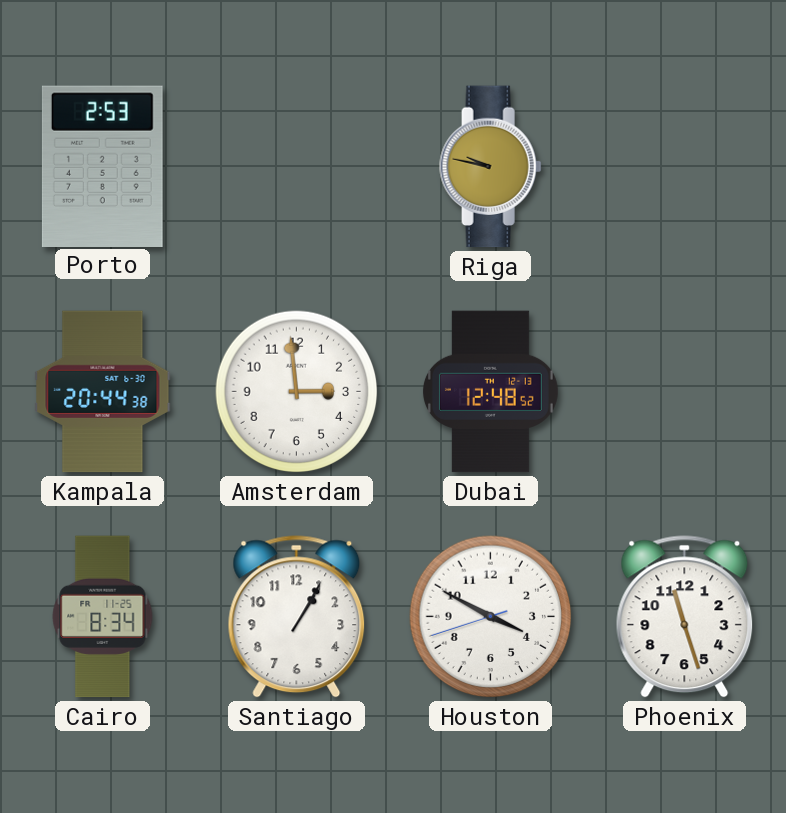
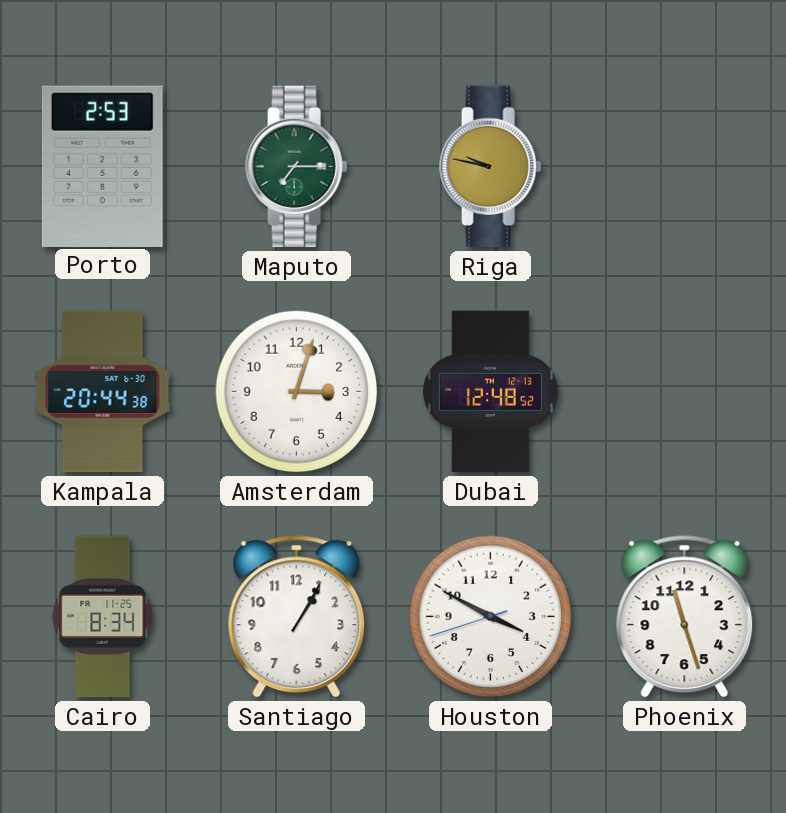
Maputo: none -> 7:15
Amsterdam: 2:59 -> 3:03
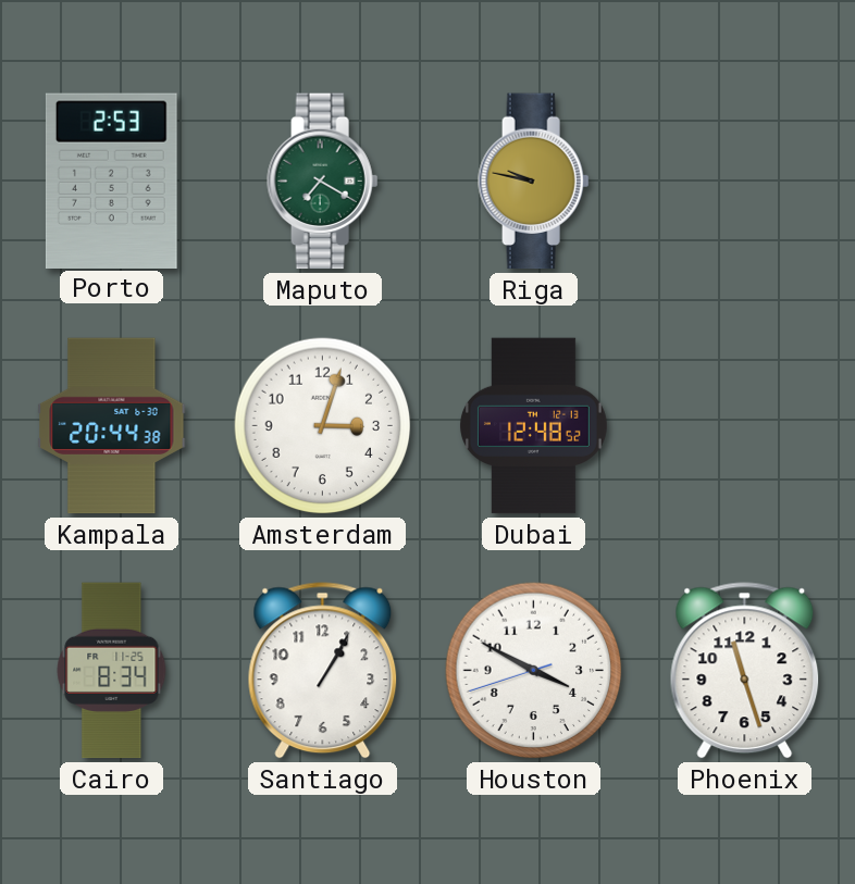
Maputo: 7:15 -> 7:20
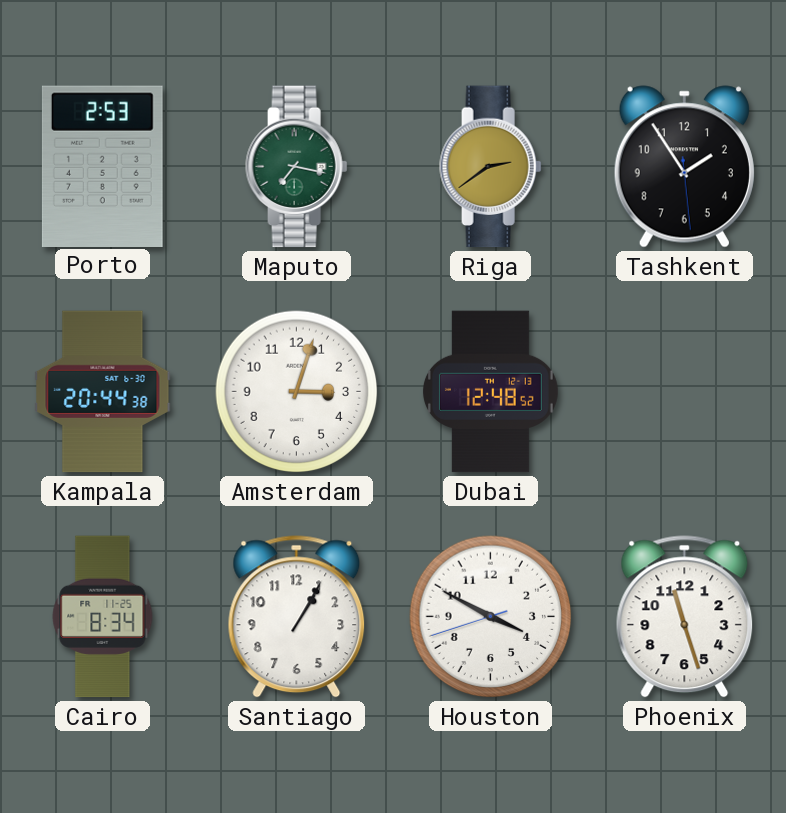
Maputo: 7:20 -> 7:17
Riga: 9:47 -> 2:39
Tashkent: none -> 1:54
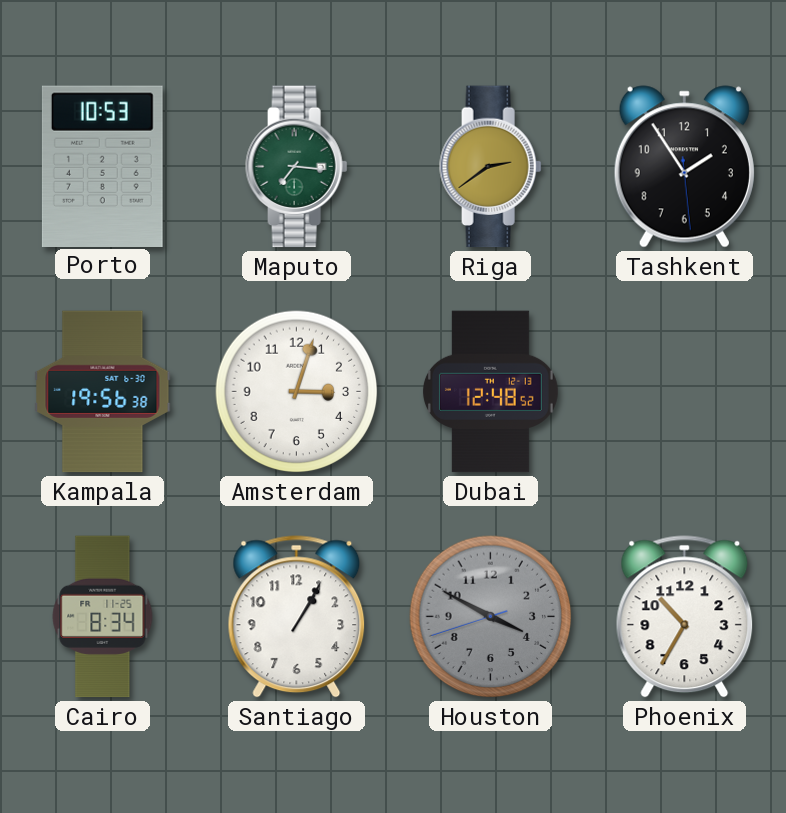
Porto: 2:53 -> 10:53
Maputo: 7:17 -> 7:16
Kampala: 20:44 -> 19:56
Houston dial: white -> grey
Phoenix: 11:27 -> 10:35
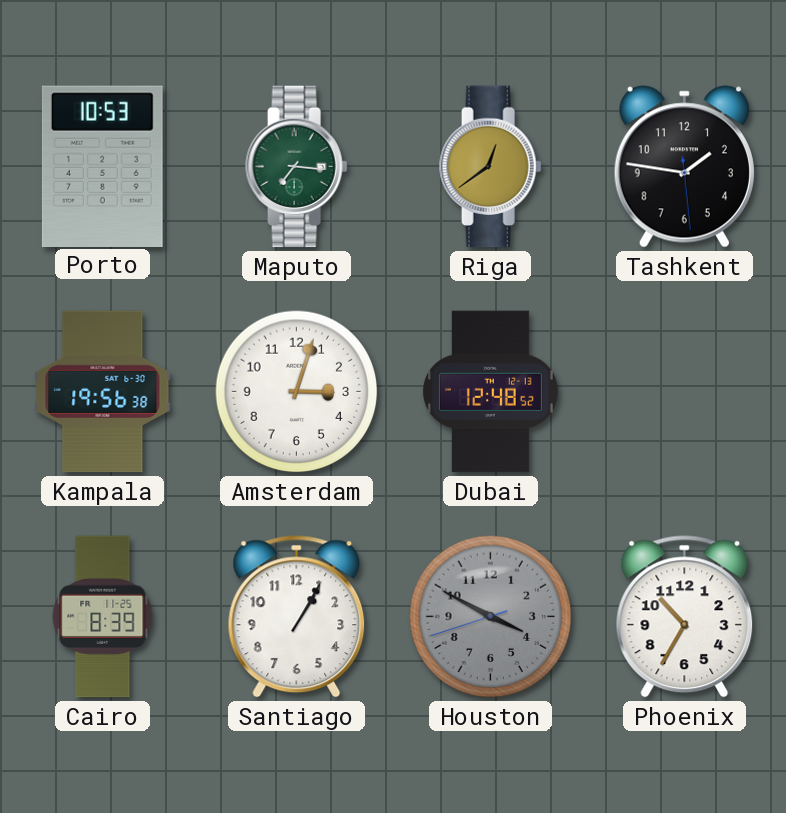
Riga: 2:39 -> 12:39
Tashkent: 1:54 -> 1:46
Cairo: 8:34 -> 8:39
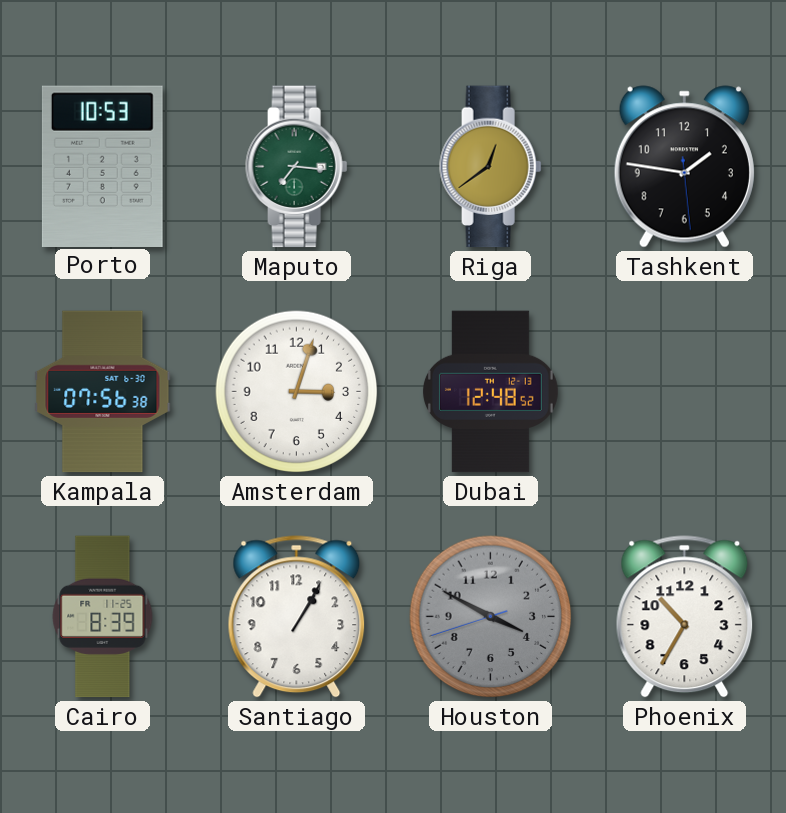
Kampala: 19:56 -> 07:56
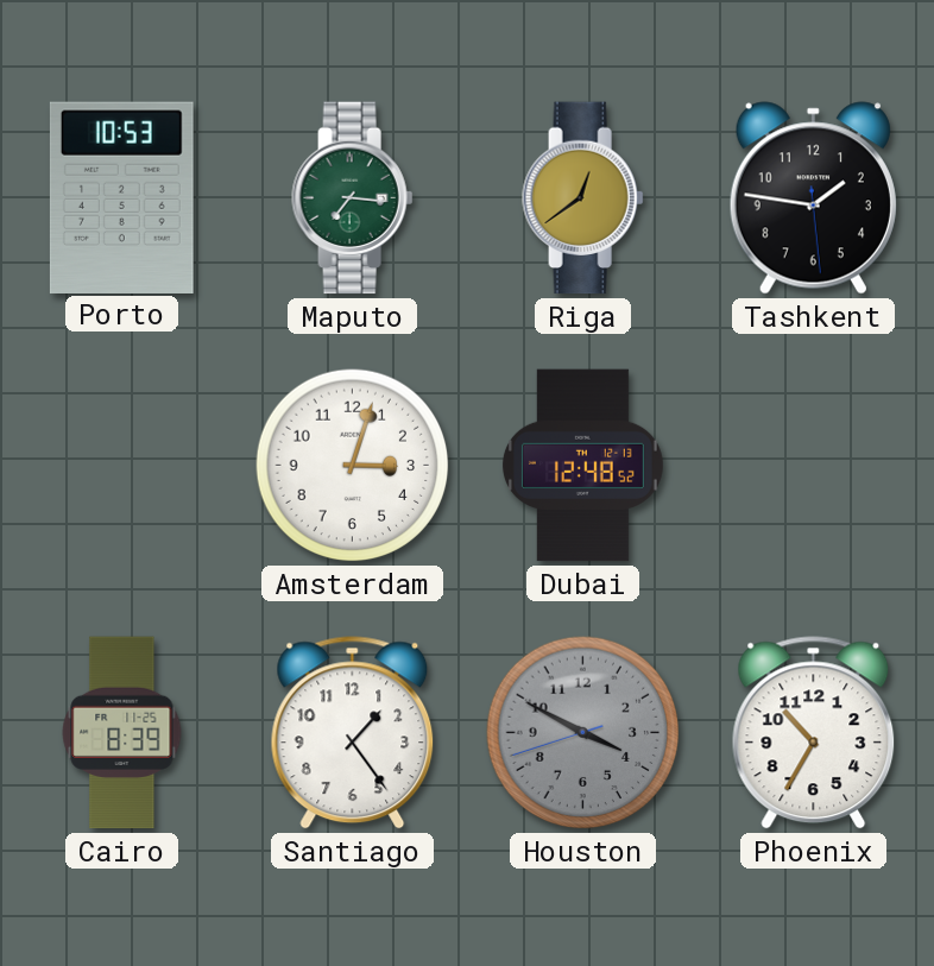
Kampala: 07:56 -> none
Santiago: 1:05 -> 1:24
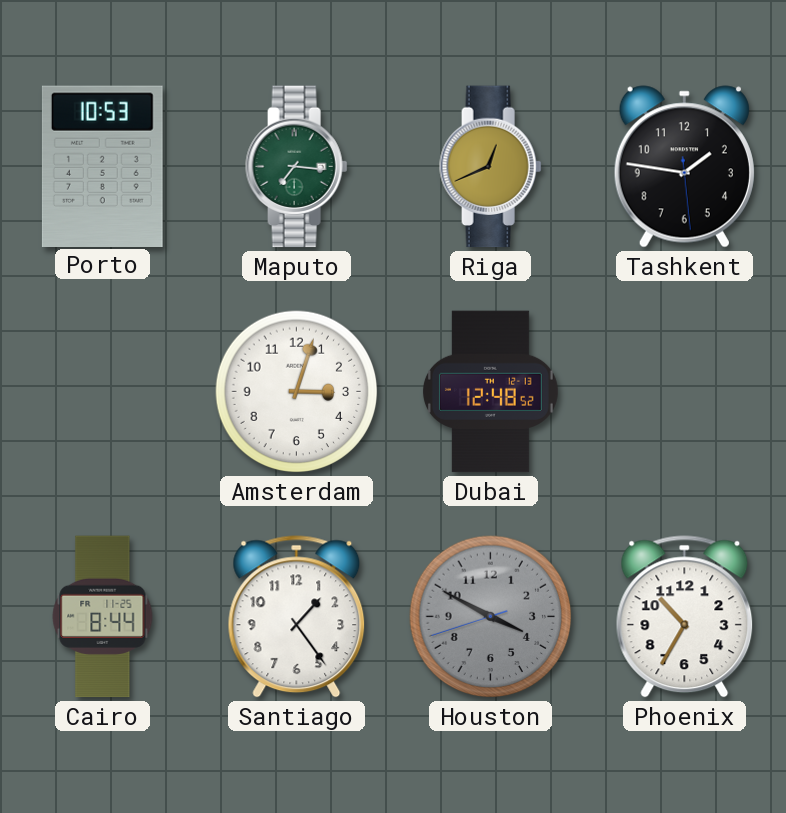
Riga: 12:39 -> 12:41
Cairo: 8:39 -> 8:44
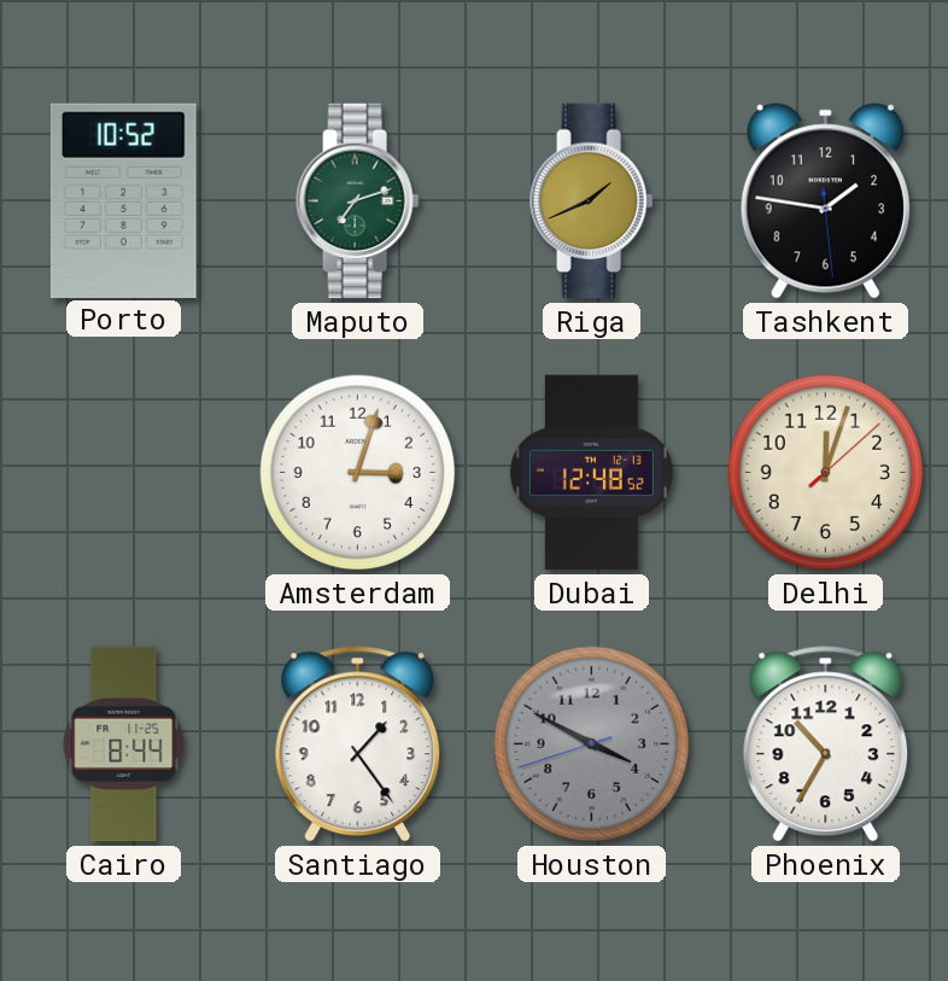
Porto: 10:53 -> 10:52
Maputo: 7:16 -> 7:12
Riga: 12:41 -> 1:41
Delhi: none -> 12:03
